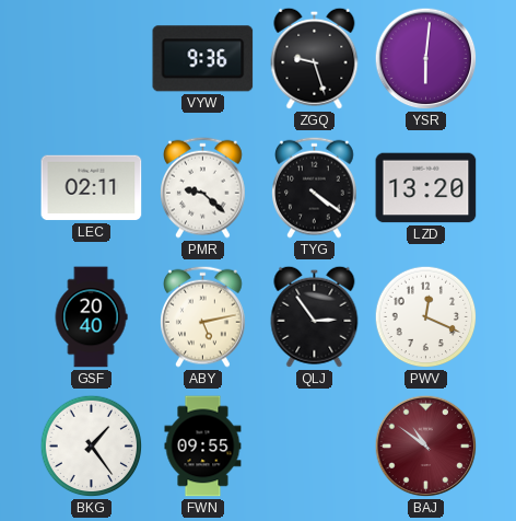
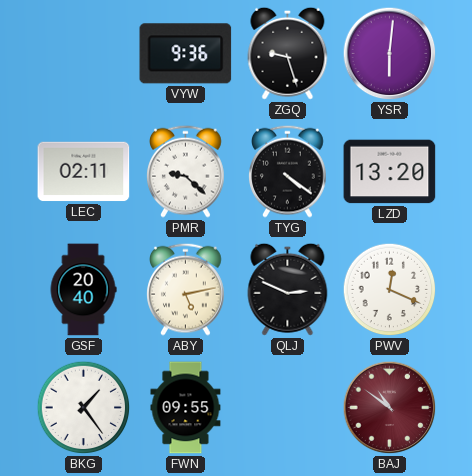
QLJ: 2:54 -> 2:49
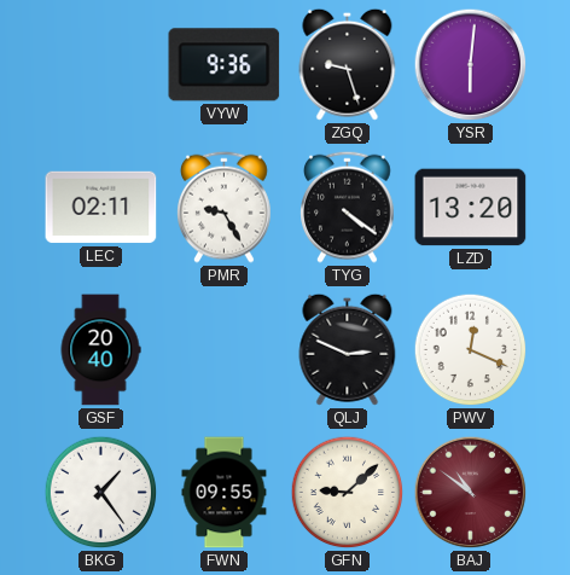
PMR: 9:22 -> 9:25
ABY: 5:13 -> none
GFN: none -> 9:08
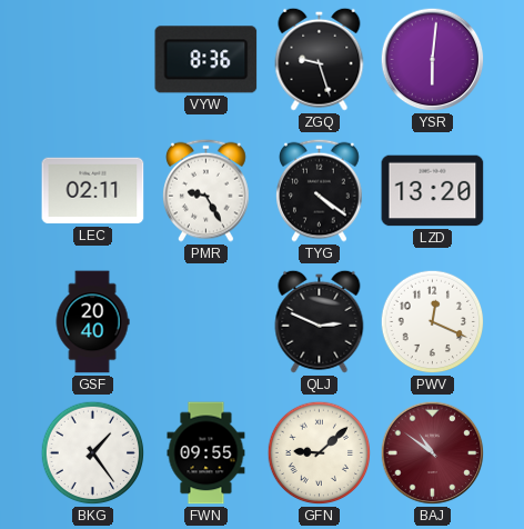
VYW: 9:36 -> 8:36
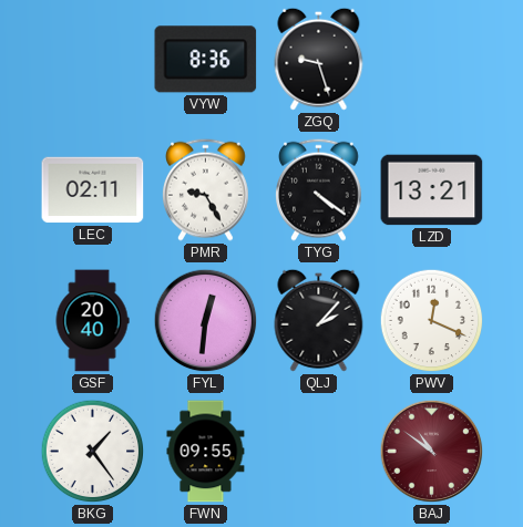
YSR: 6:01 -> none
LZD: 13:20 -> 13:21
FYL: none -> 12:31
QLJ: 2:49 -> 2:07
GFN: 9:08 -> none
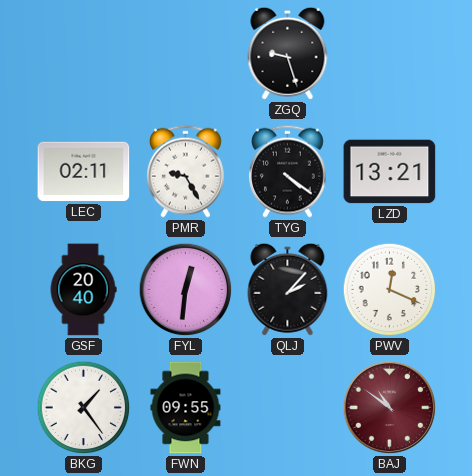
VYW: 8:36 -> none
